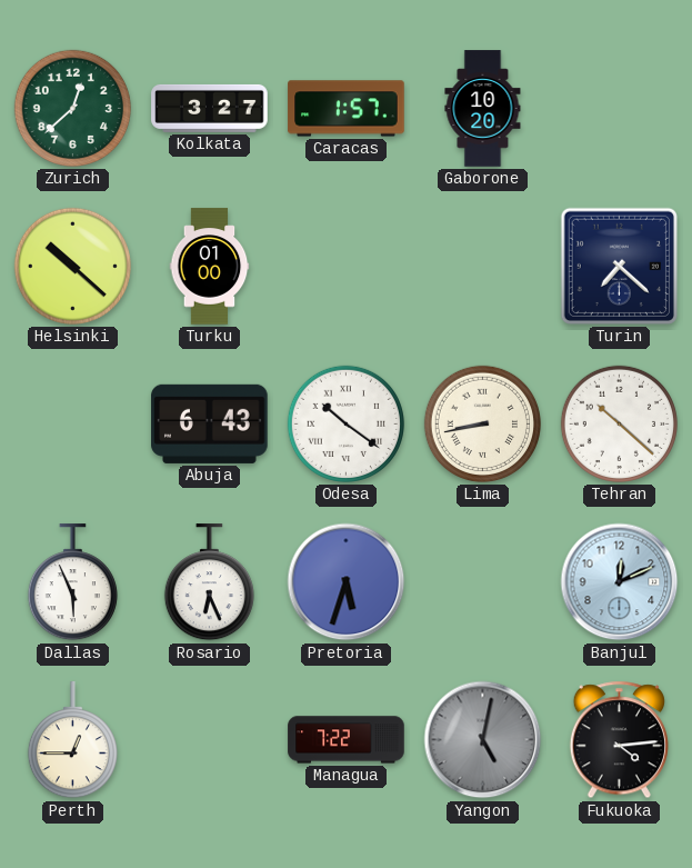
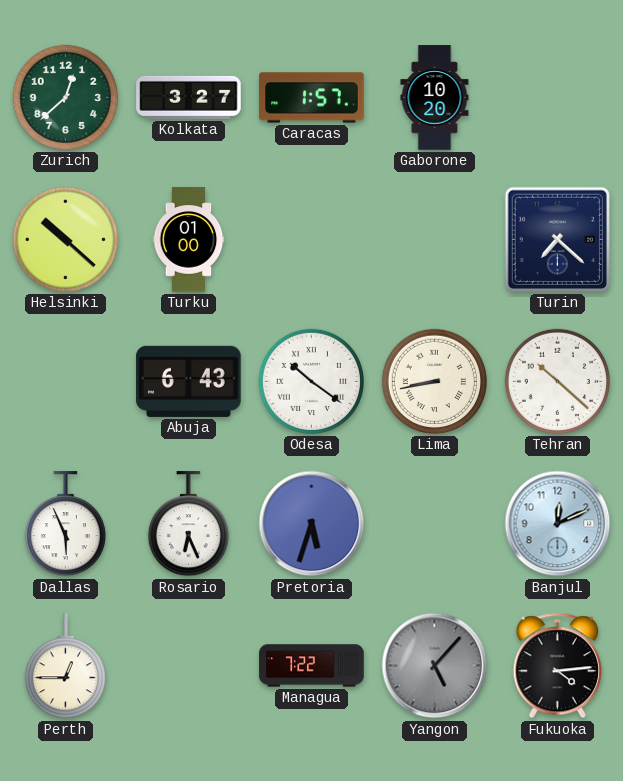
Yangon: 5:02 -> 5:07
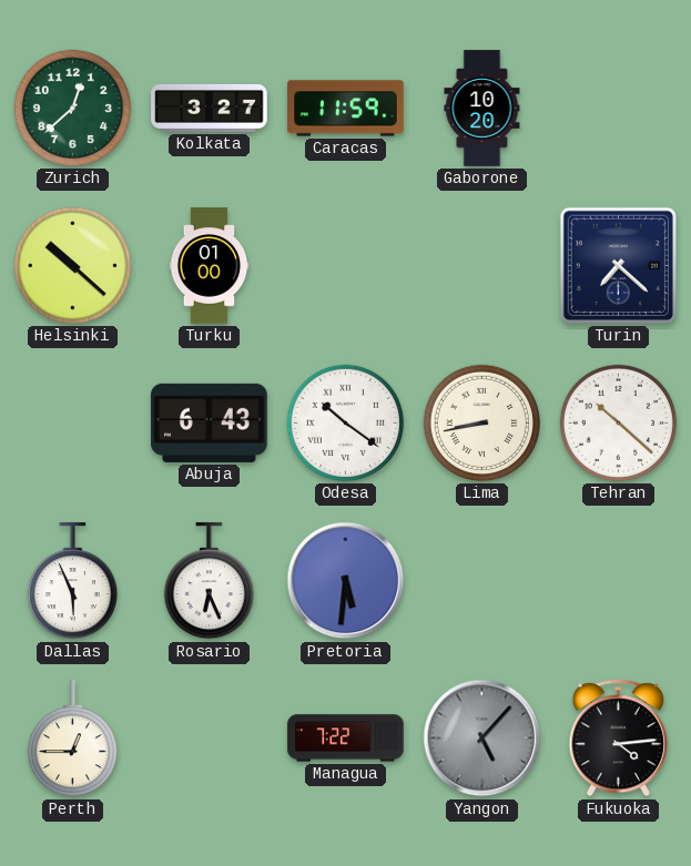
Caracas: 1:57 -> 11:59
Pretoria: 5:33 -> 5:31
Banjul: 12:11 -> none
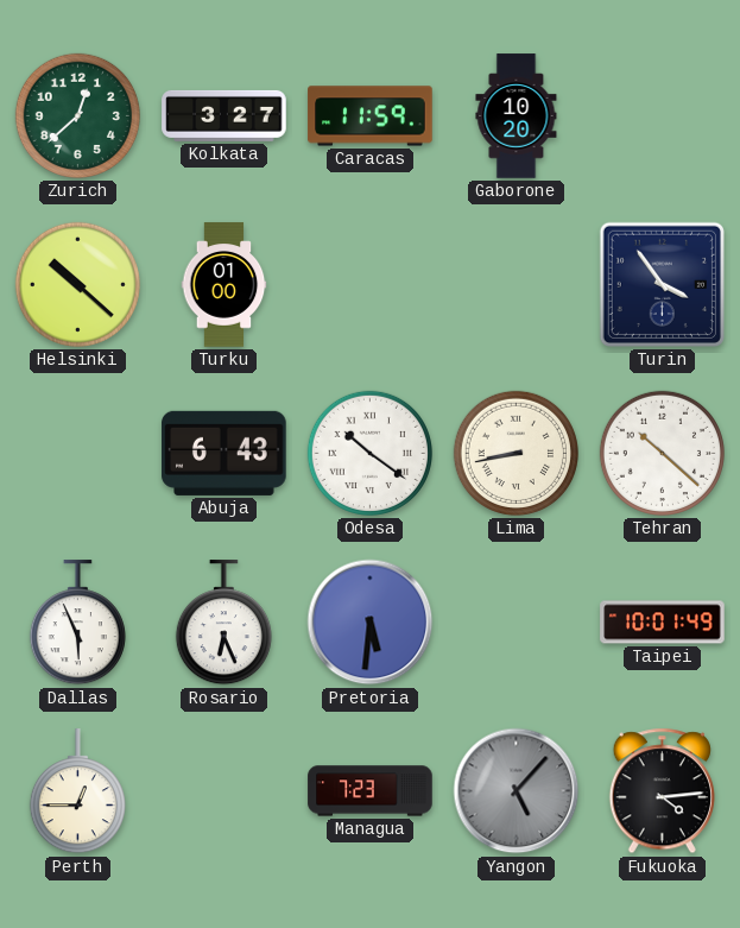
Turin: 7:22 -> 3:54
Taipei: none -> 10:01
Managua: 7:22 -> 7:23
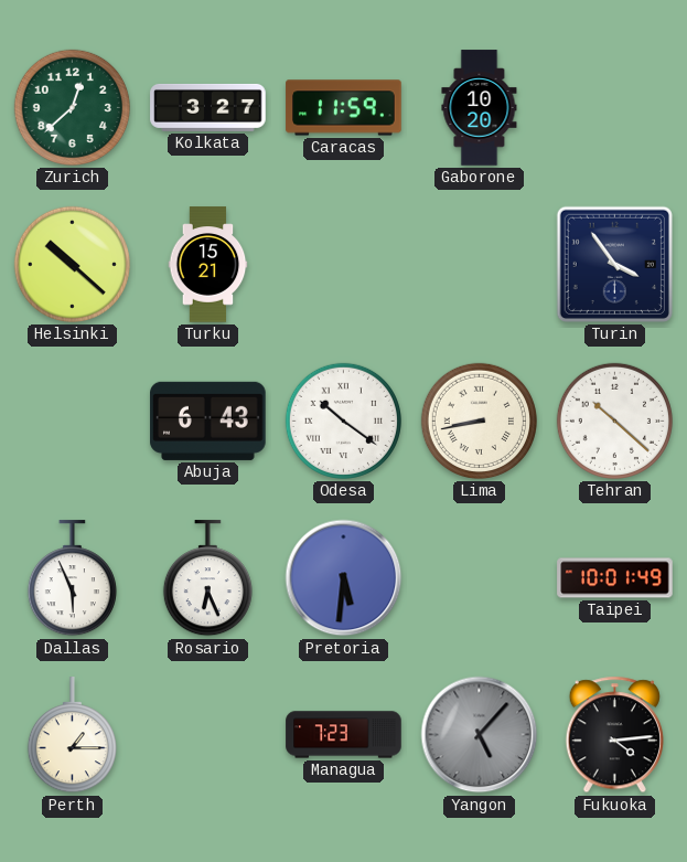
Turku: 01:00 -> 15:21
Perth: 12:45 -> 1:15
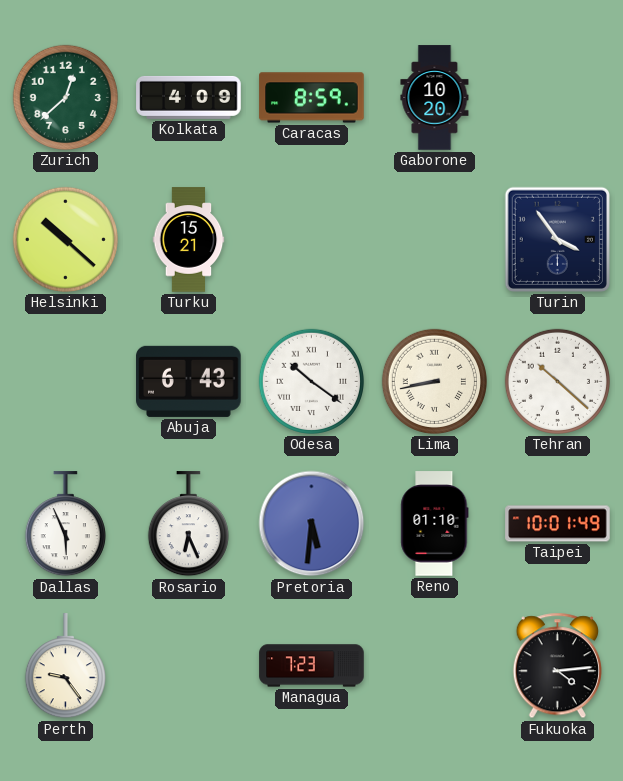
Kolkata: 3:27 -> 4:09
Caracas: 11:59 -> 8:59
Reno: none -> 01:10
Perth: 1:15 -> 9:24
Yangon: 5:07 -> none
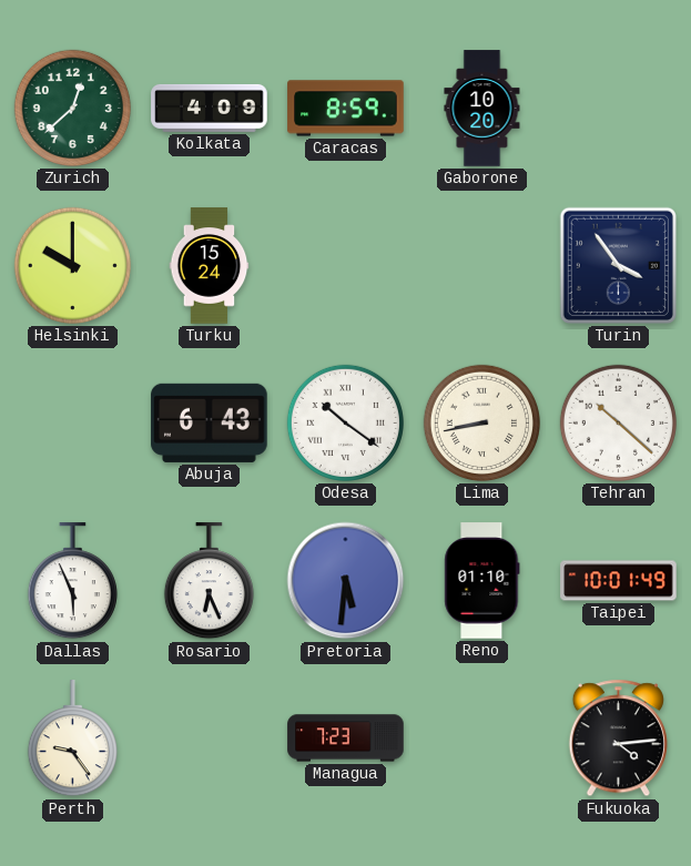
Helsinki: 10:22 -> 10:00
Turku: 15:21 -> 15:24
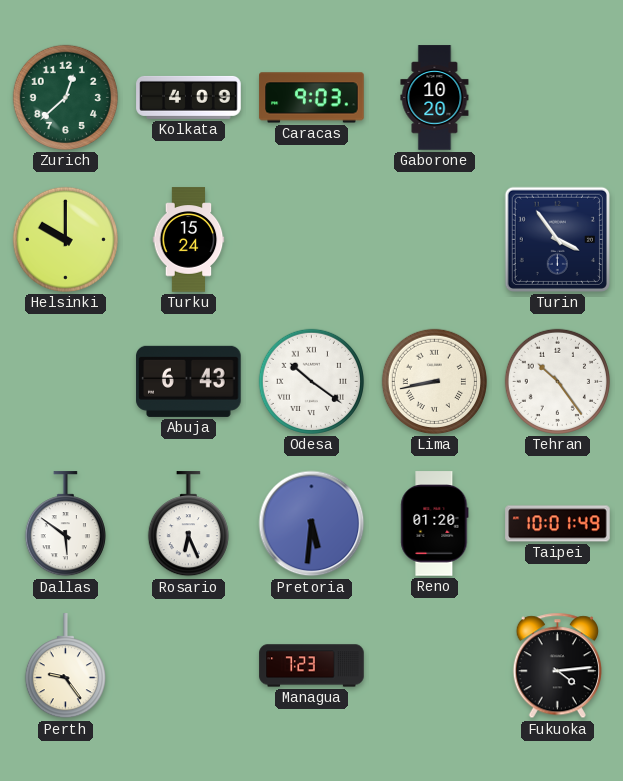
Caracas: 8:59 -> 9:03
Tehran: 10:22 -> 10:24
Dallas: 5:56 -> 5:51
Reno: 01:10 -> 01:20
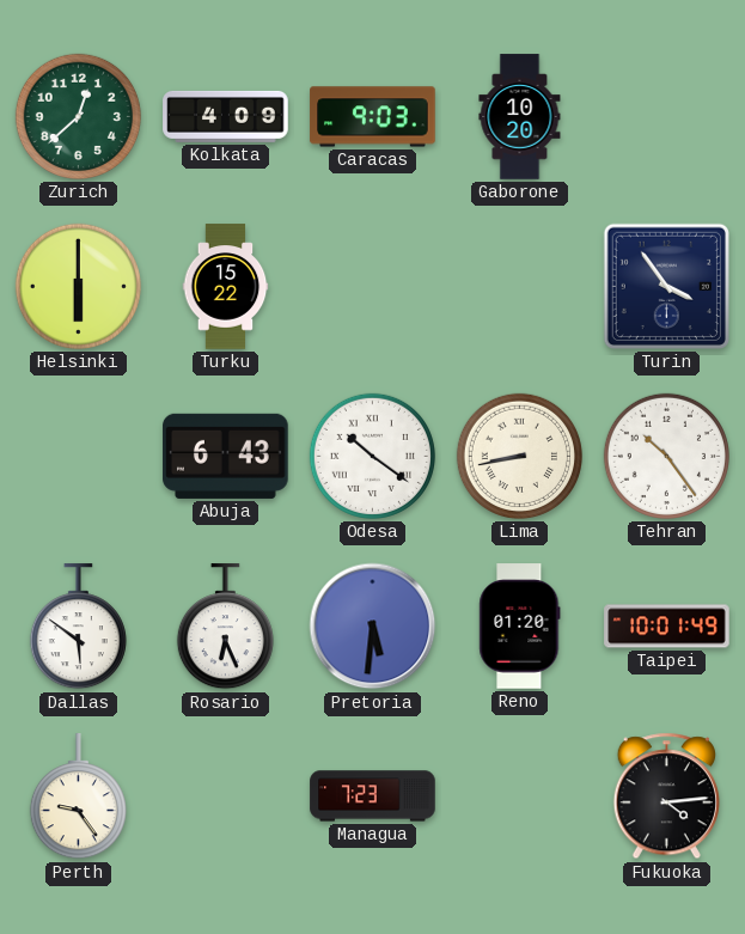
Helsinki: 10:00 -> 6:00
Turku: 15:24 -> 15:22
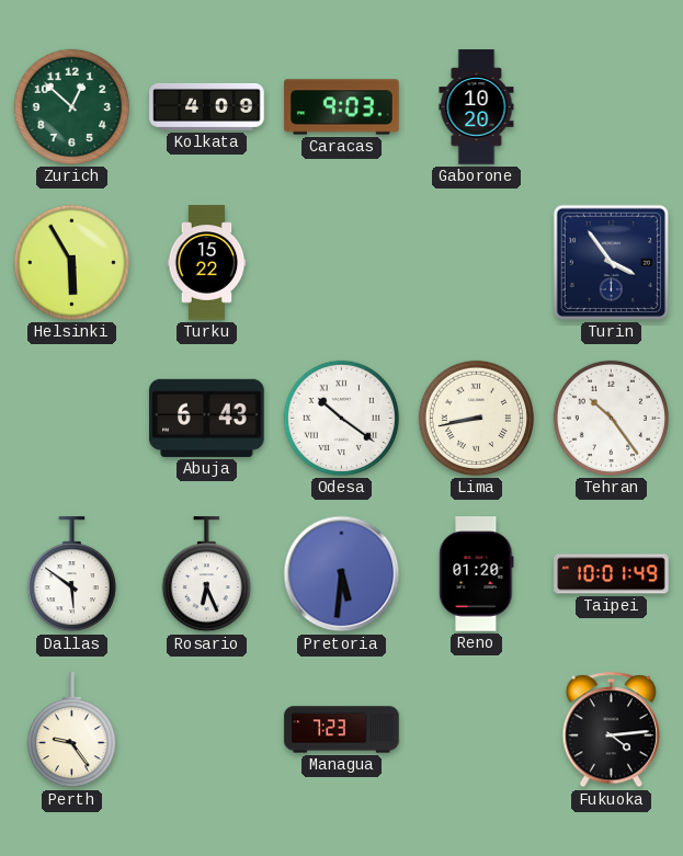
Zurich: 12:38 -> 12:52
Helsinki: 6:00 -> 5:55
